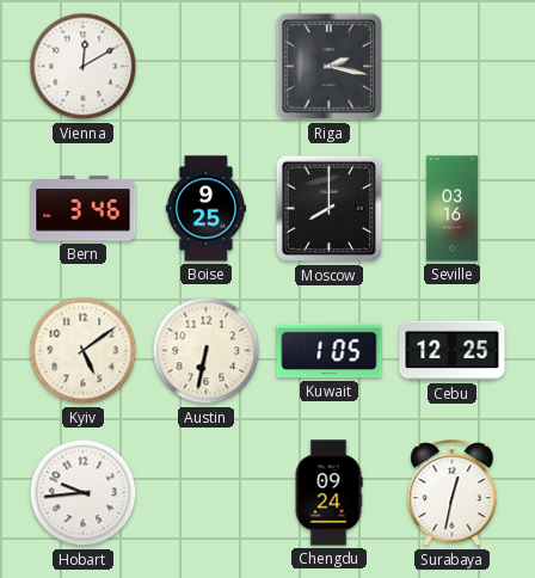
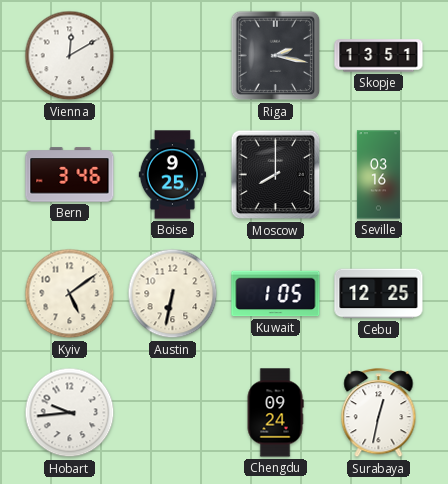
Skopje: none -> 13:51
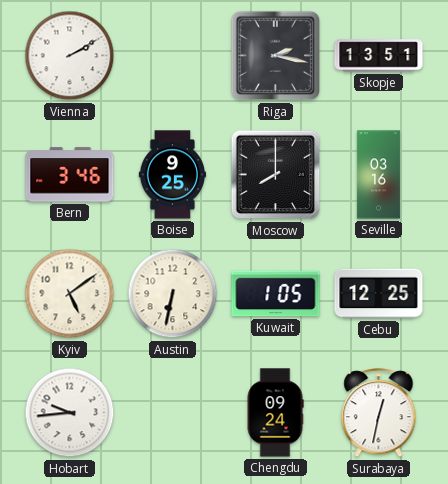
Vienna: 12:10 -> 2:10
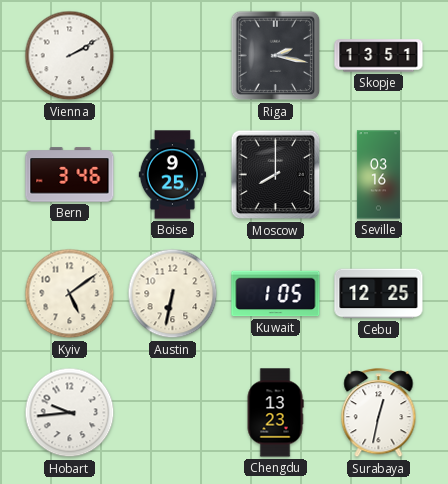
Chengdu: 09:24 -> 13:23
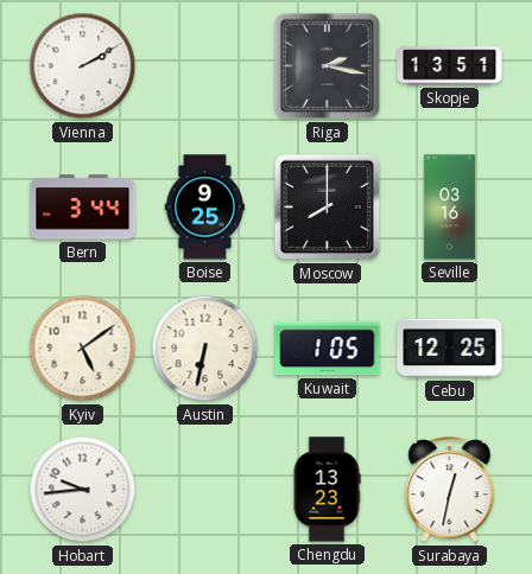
Bern: 3:46 -> 3:44
